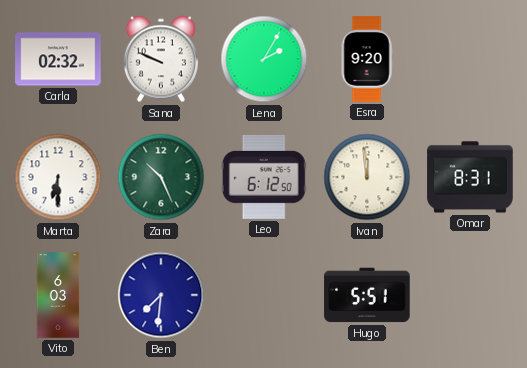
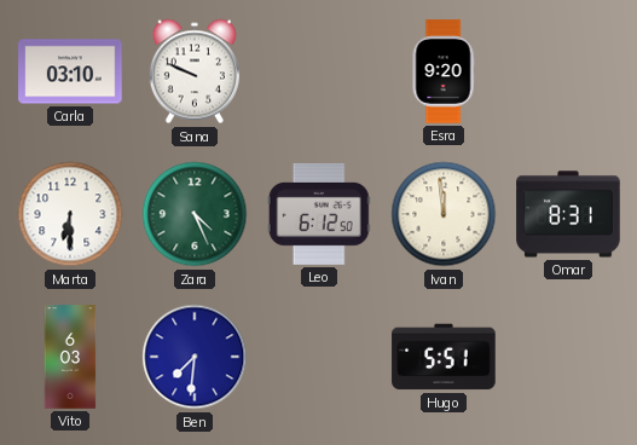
Carla: 02:32 -> 03:10
Lena: 2:05 -> none
Zara: 10:26 -> 4:26
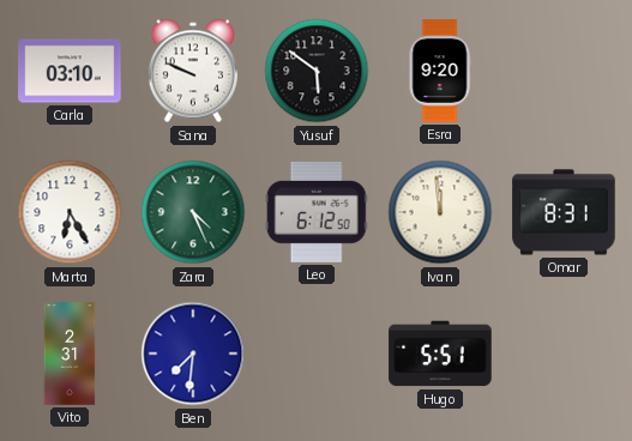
Yusuf: none -> 5:51
Marta: 6:30 -> 6:25
Vito: 6:03 -> 2:31
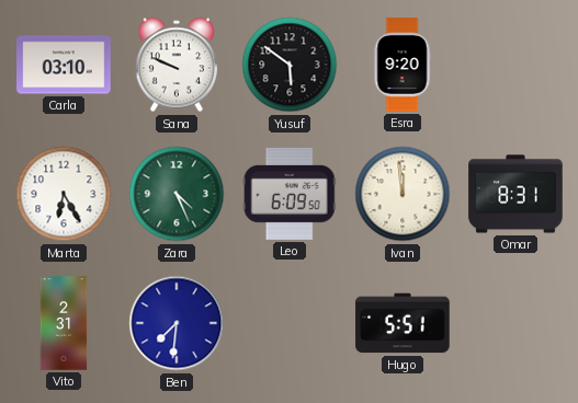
Leo: 6:12 -> 6:09
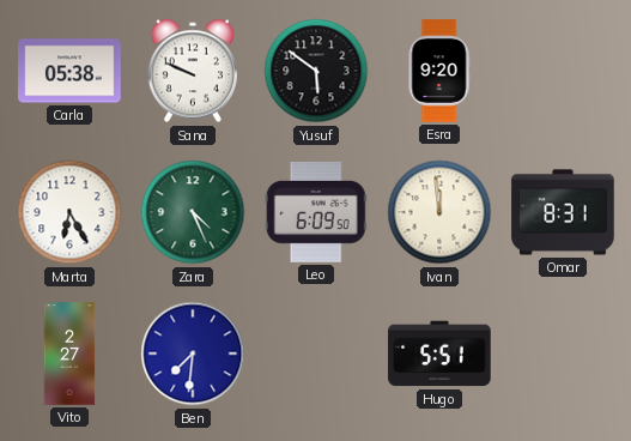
Carla: 03:10 -> 05:38
Vito: 2:31 -> 2:27
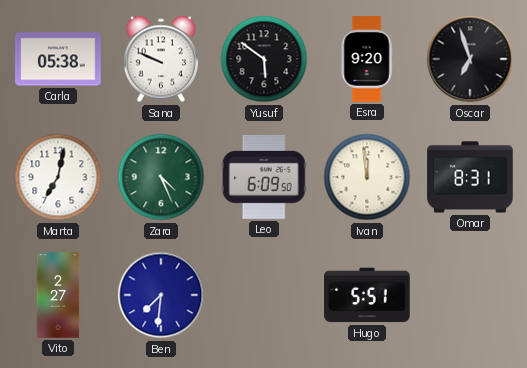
Oscar: none -> 6:57
Marta: 6:25 -> 7:02
